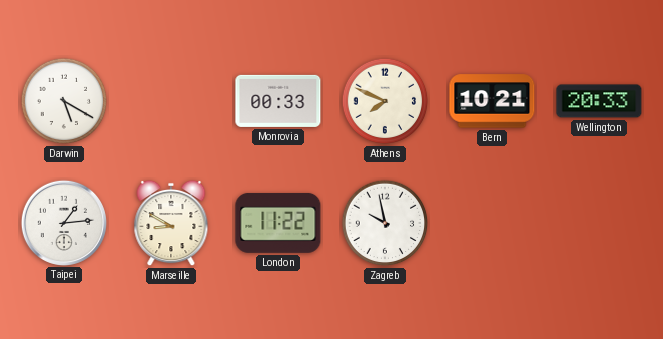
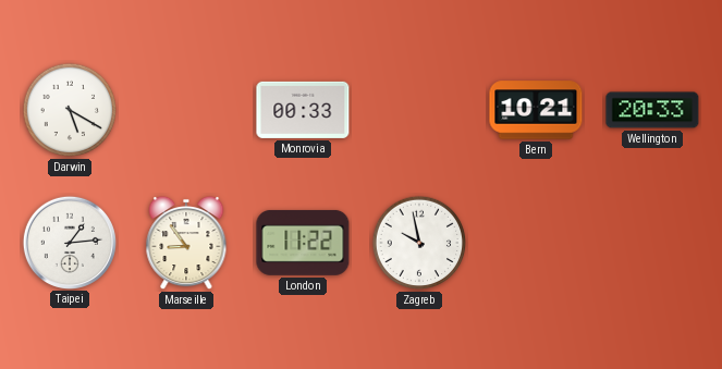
Athens: 7:49 -> none
Marseille: 8:50 -> 8:54
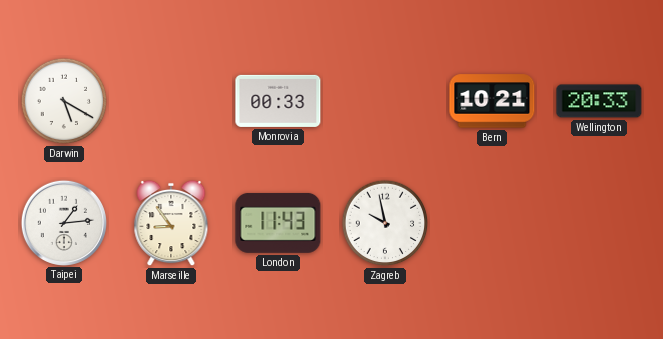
London: 11:22 -> 11:43
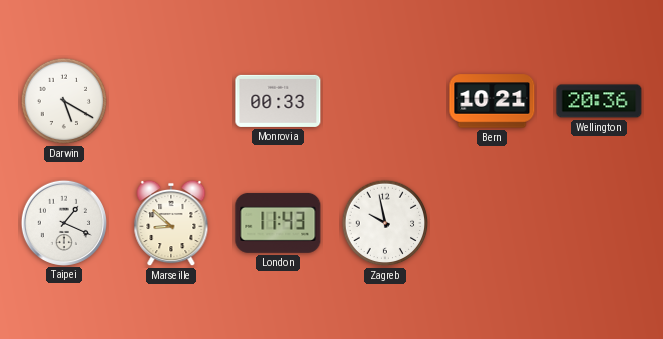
Wellington: 20:33 -> 20:36
Taipei: 1:14 -> 1:19
Marseille: 8:54 -> 8:52
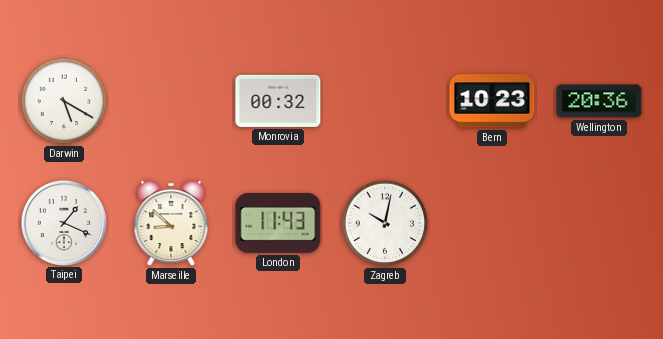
Monrovia: 00:33 -> 00:32
Bern: 10:21 -> 10:23
Zagreb: 9:58 -> 10:02
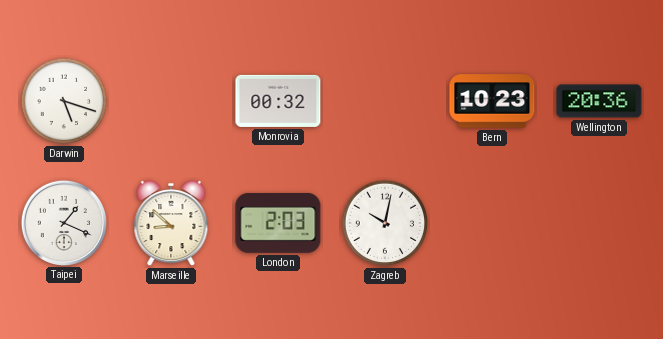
Darwin: 5:20 -> 5:18
London: 11:43 -> 2:03
